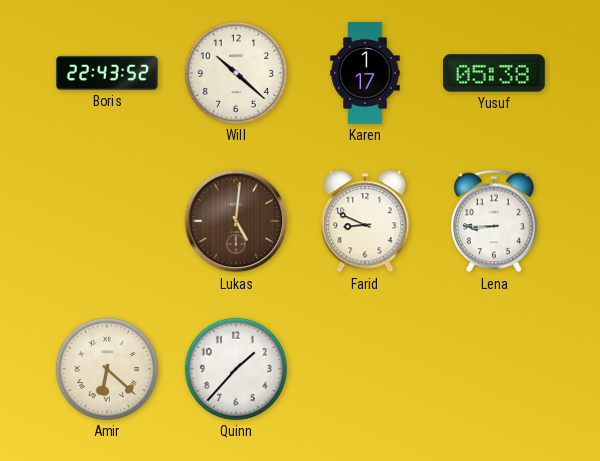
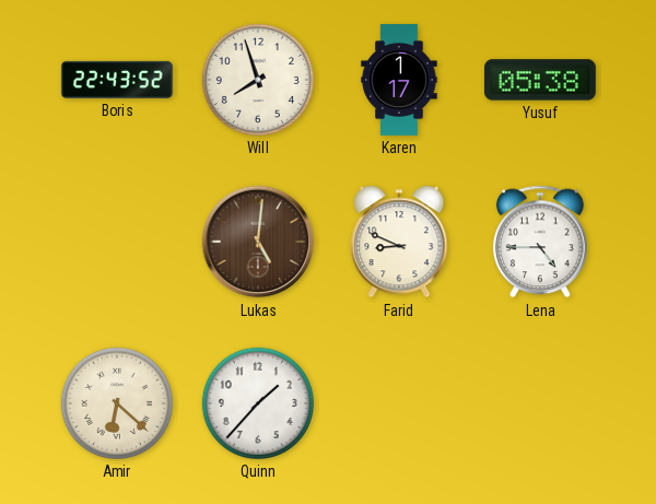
Will: 10:22 -> 7:57
Lena: 8:45 -> 4:45
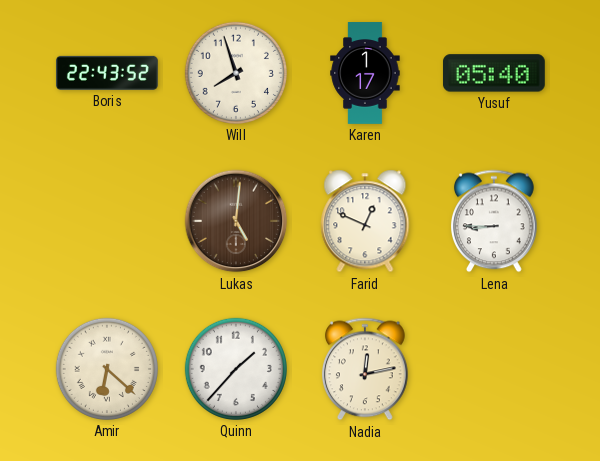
Yusuf: 05:38 -> 05:40
Farid: 8:49 -> 12:49
Lena: 4:45 -> 8:45
Nadia: none -> 12:13
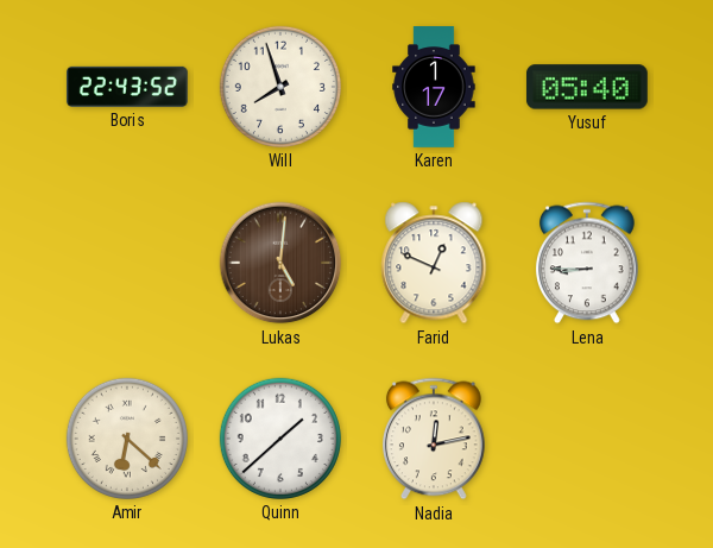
Quinn: 1:37 -> 1:38
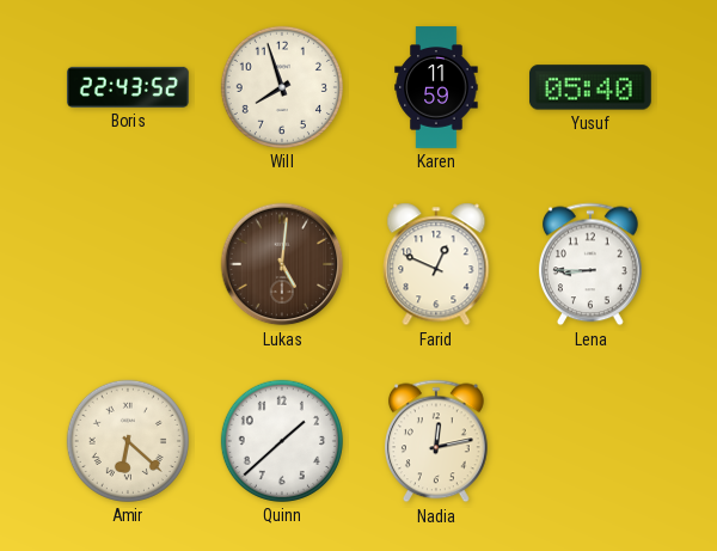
Karen: 1:17 -> 11:59
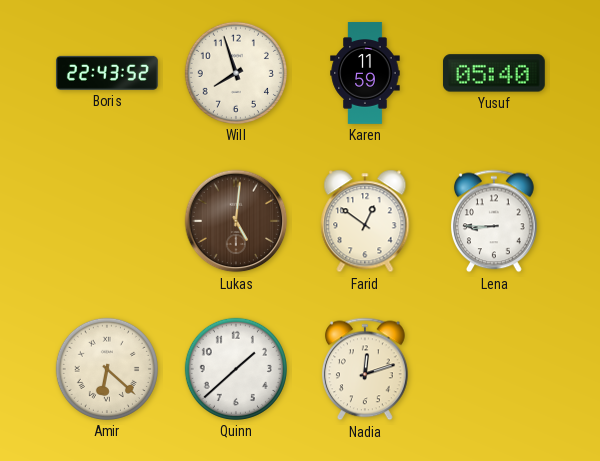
Farid: 12:49 -> 12:51
Nadia: 12:13 -> 12:12
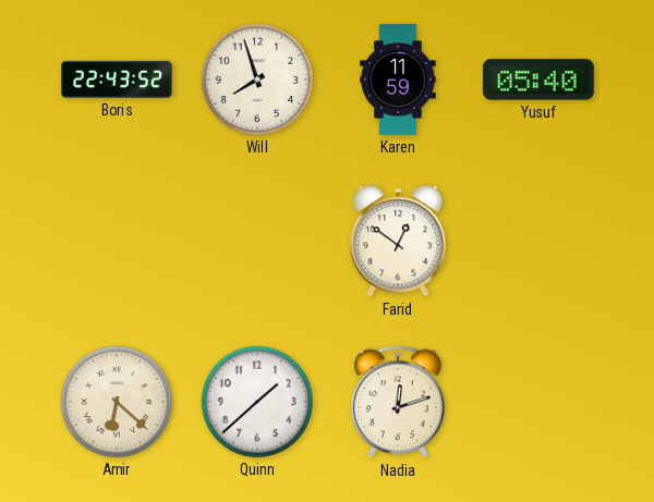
Lukas: 5:01 -> none
Lena: 8:45 -> none
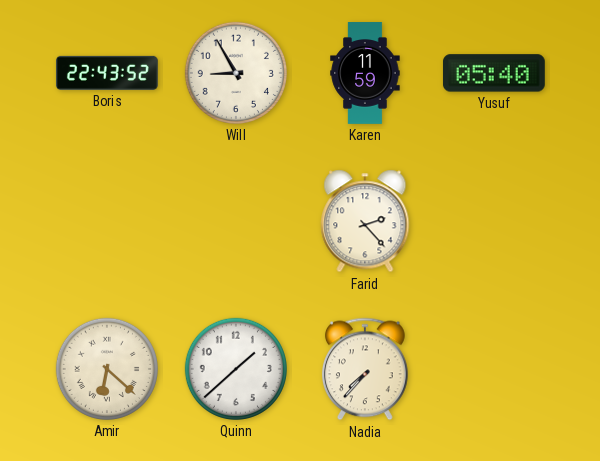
Will: 7:57 -> 8:55
Farid: 12:51 -> 2:23
Nadia: 12:12 -> 7:37
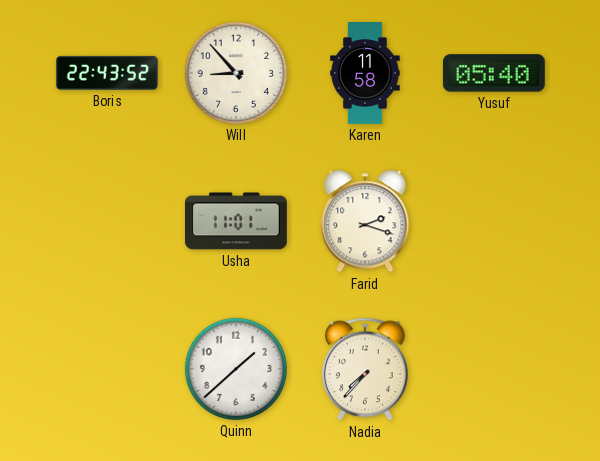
Will: 8:55 -> 8:53
Karen: 11:59 -> 11:58
Usha: none -> 11:01
Farid: 2:23 -> 2:18
Amir: 6:22 -> none
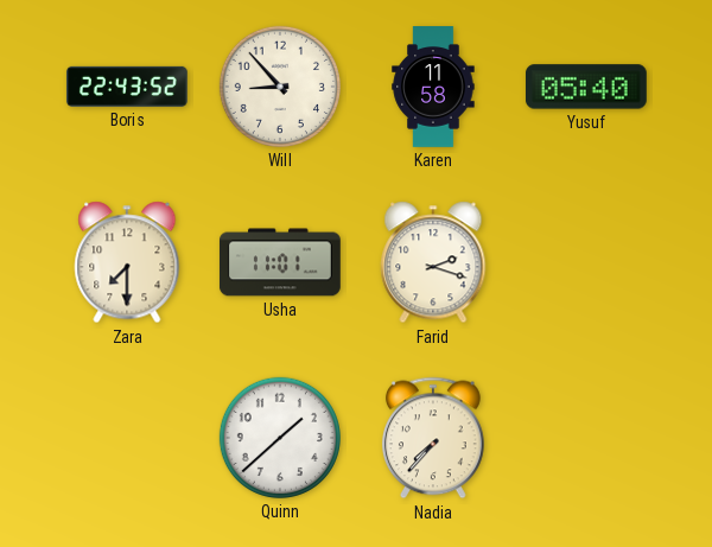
Zara: none -> 7:30
